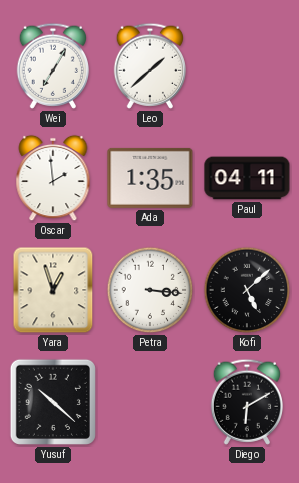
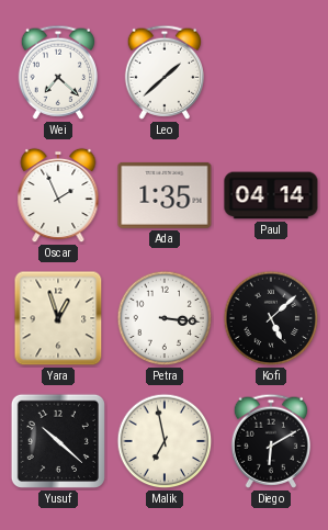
Wei: 7:05 -> 7:22
Oscar: 1:59 -> 1:56
Paul: 04:11 -> 04:14
Malik: none -> 6:58
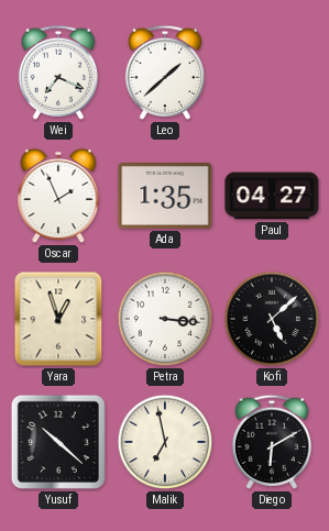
Wei: 7:22 -> 7:19
Paul: 04:14 -> 04:27
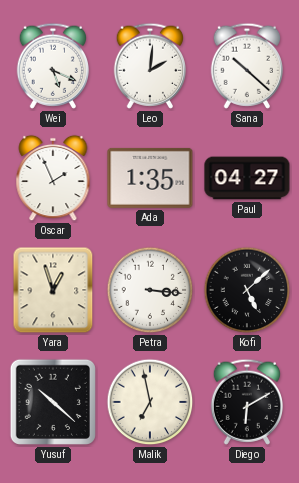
Wei: 7:19 -> 5:19
Leo: 1:38 -> 2:01
Sana: none -> 10:22
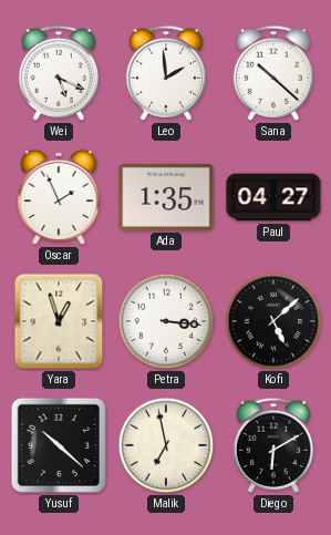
Leo: 2:01 -> 1:59
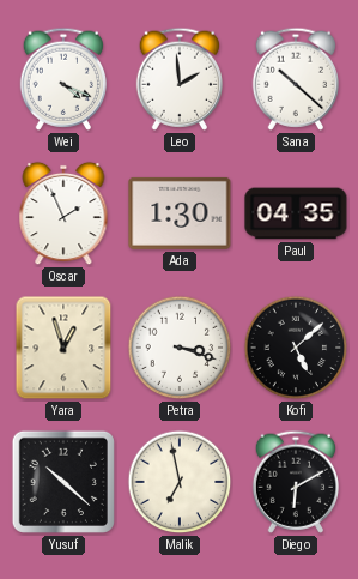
Wei: 5:19 -> 4:19
Ada: 1:35 -> 1:30
Paul: 04:27 -> 04:35
Petra: 3:16 -> 3:18
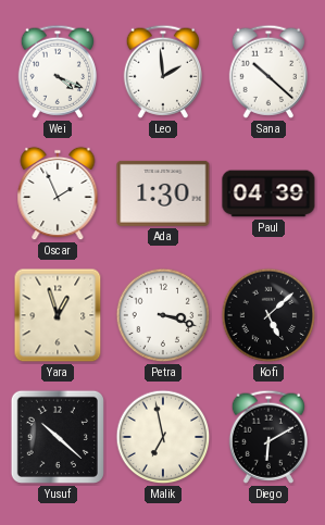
Paul: 04:35 -> 04:39
